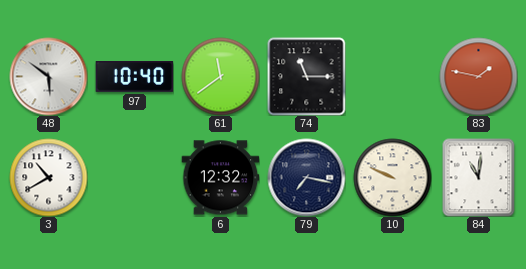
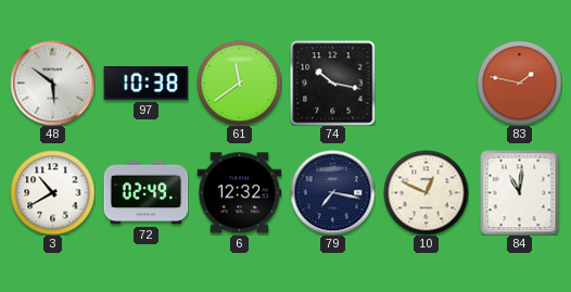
97: 10:40 -> 10:38
74: 11:15 -> 10:17
72: none -> 02:49
10: 9:49 -> 12:49
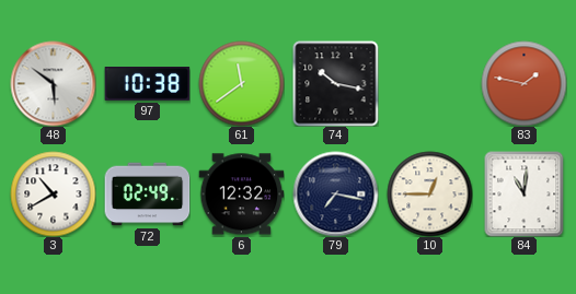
10: 12:49 -> 12:45
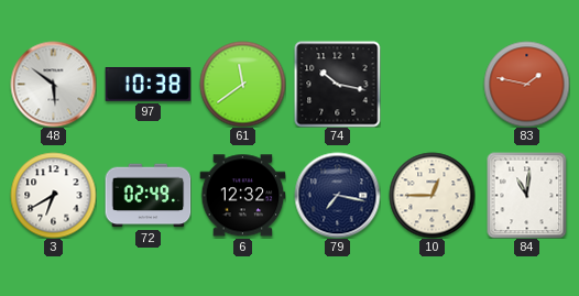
3: 10:40 -> 6:40
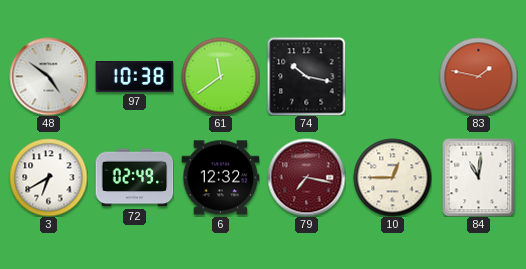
48: 5:51 -> 4:51
79 dial: navy -> burgundy
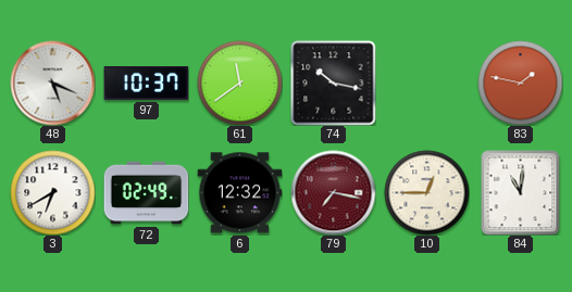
48: 4:51 -> 5:19
97: 10:38 -> 10:37
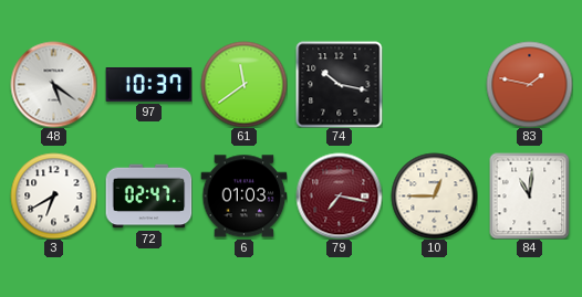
48: 5:19 -> 5:21
72: 02:49 -> 02:47
6: 12:32 -> 01:03
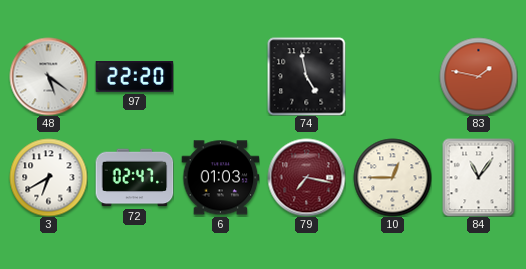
97: 10:37 -> 22:20
61: 11:39 -> none
74: 10:17 -> 4:58
84: 11:01 -> 11:06
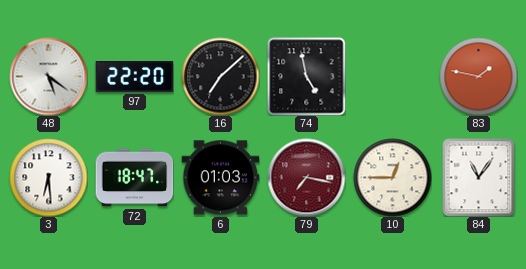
16: none -> 7:08
3: 6:40 -> 6:29
72: 02:47 -> 18:47
